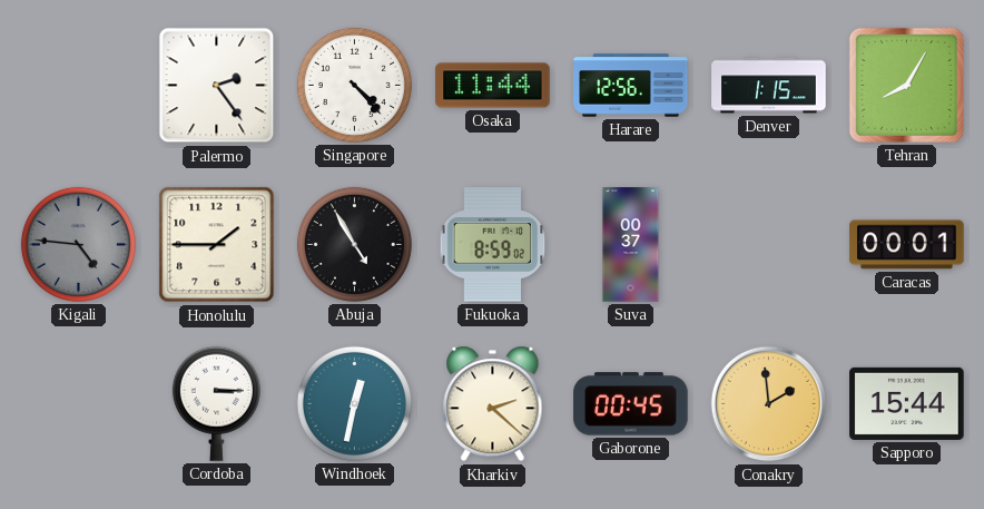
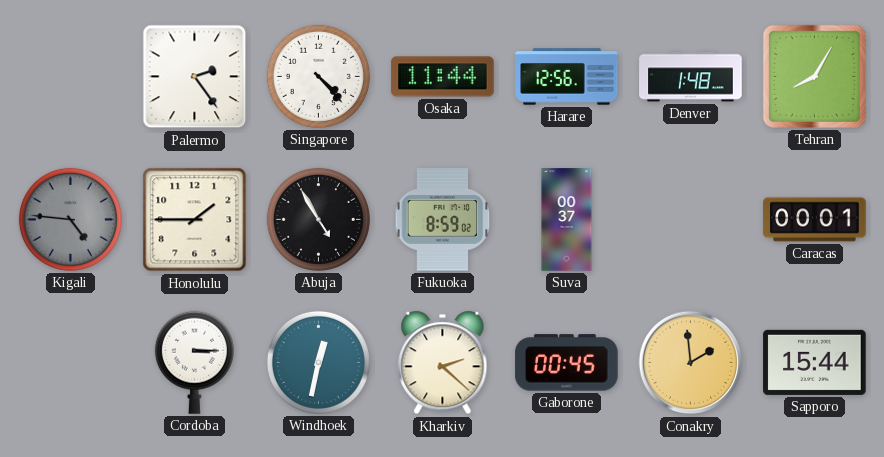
Denver: 1:15 -> 1:48
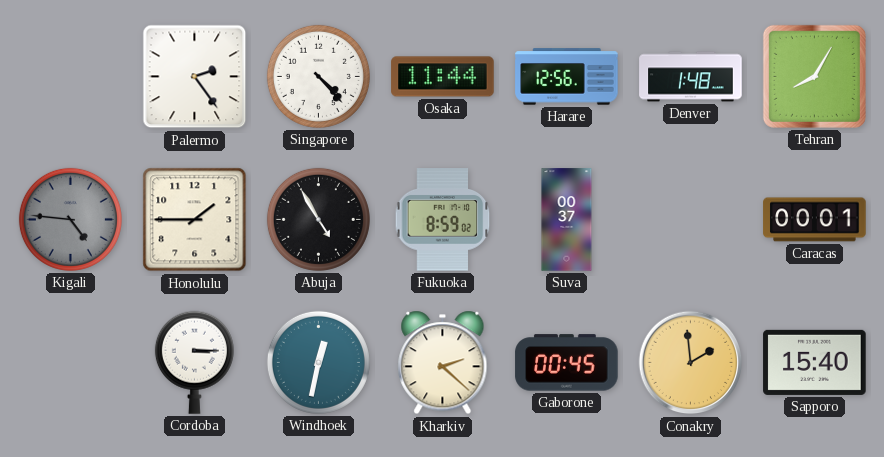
Sapporo: 15:44 -> 15:40
